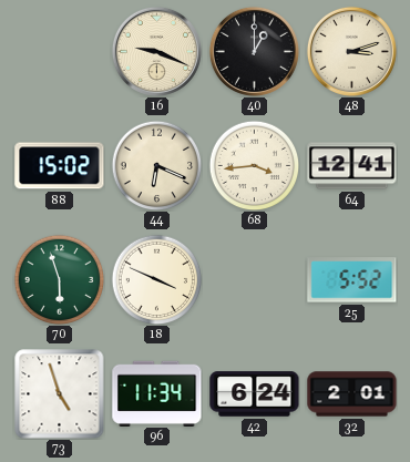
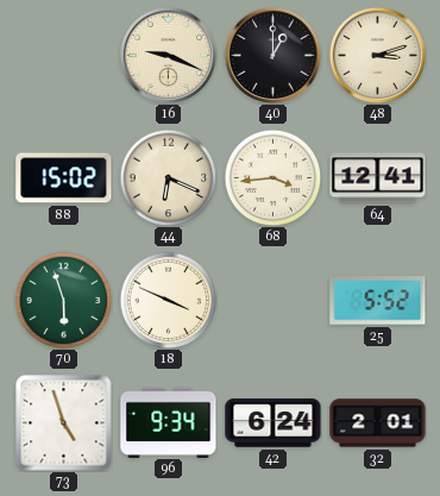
96: 11:34 -> 9:34
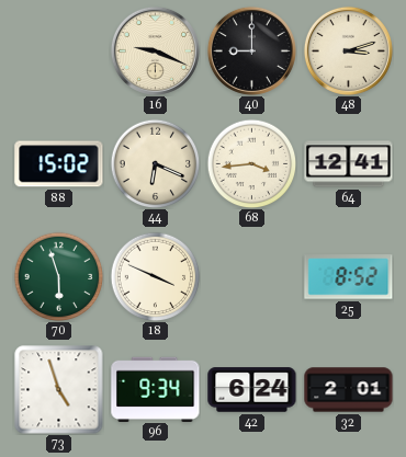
40: 1:00 -> 9:00
25: 5:52 -> 8:52
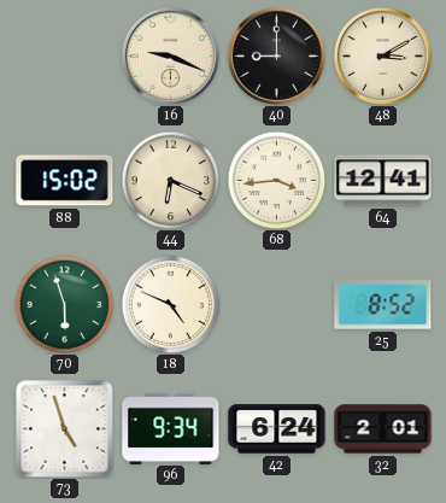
48: 3:12 -> 3:10
18: 3:49 -> 4:49
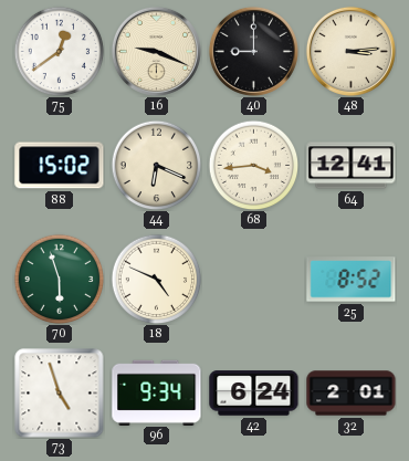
75: none -> 12:39
48: 3:10 -> 3:14
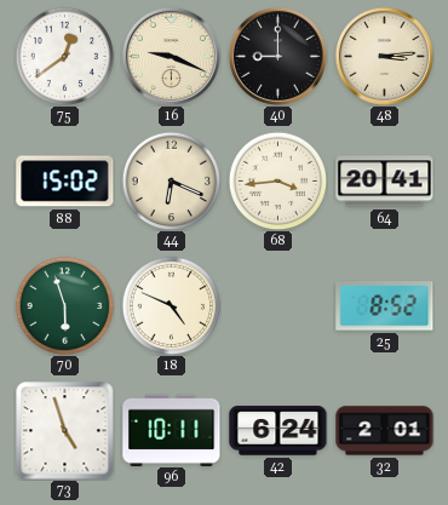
64: 12:41 -> 20:41
96: 9:34 -> 10:11
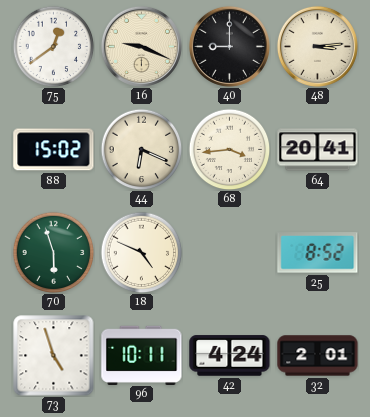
42: 6:24 -> 4:24
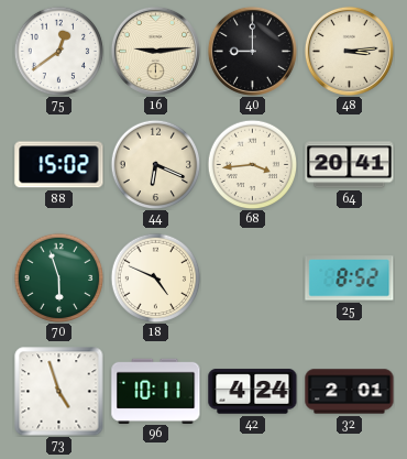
16: 9:19 -> 9:14
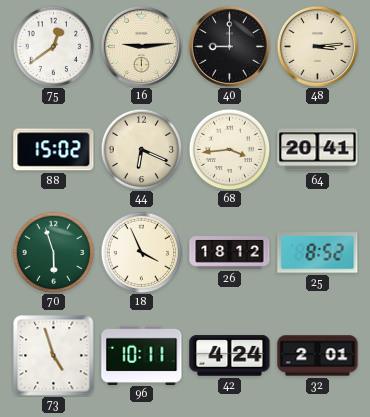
18: 4:49 -> 3:56
26: none -> 18:12
